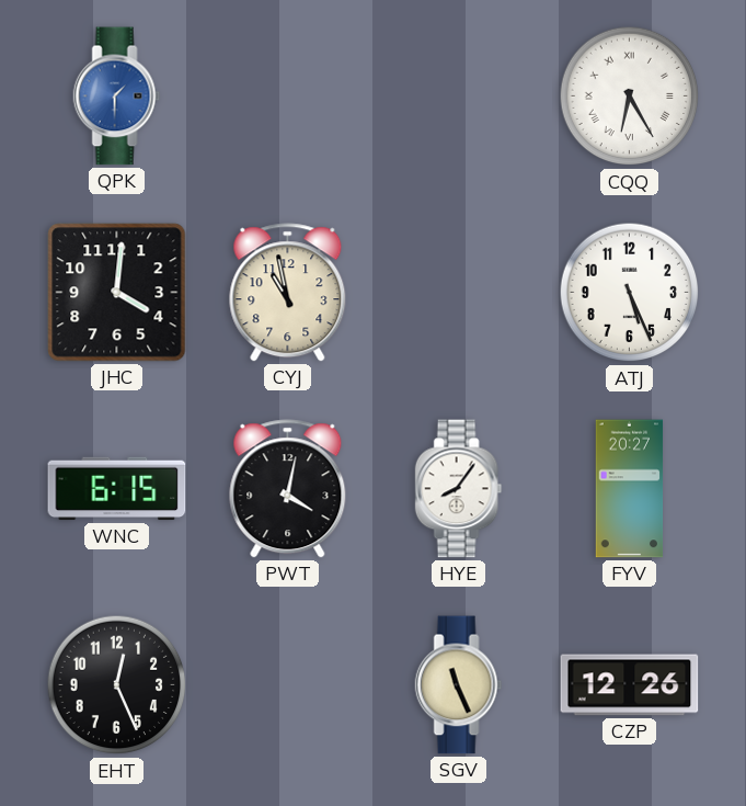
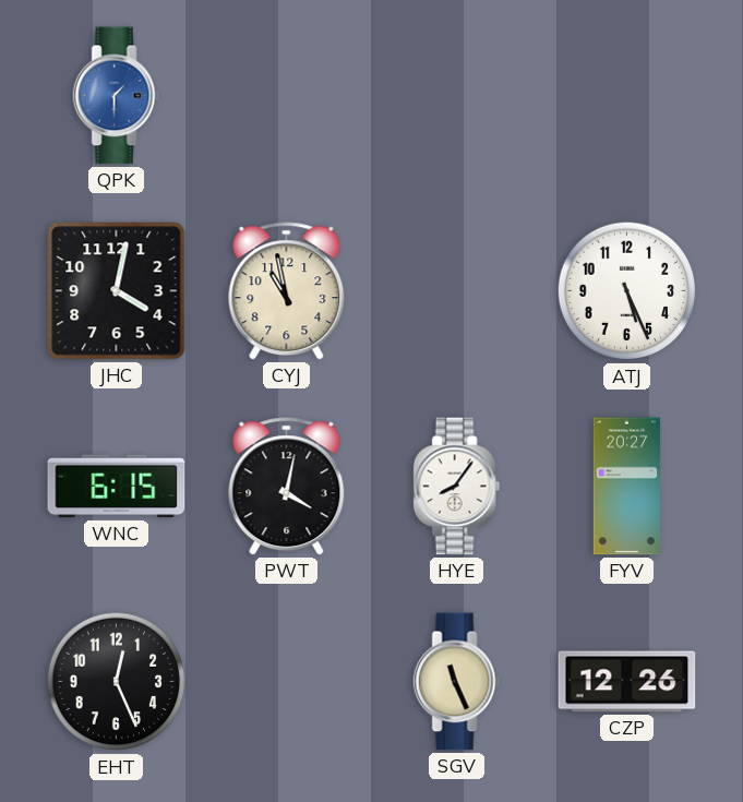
CQQ: 6:25 -> none
JHC: 4:01 -> 4:02
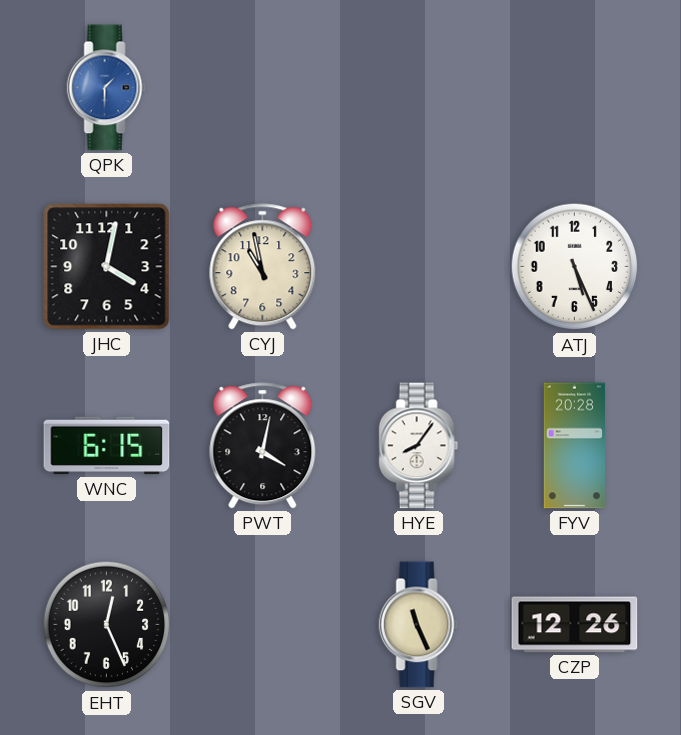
FYV: 20:27 -> 20:28
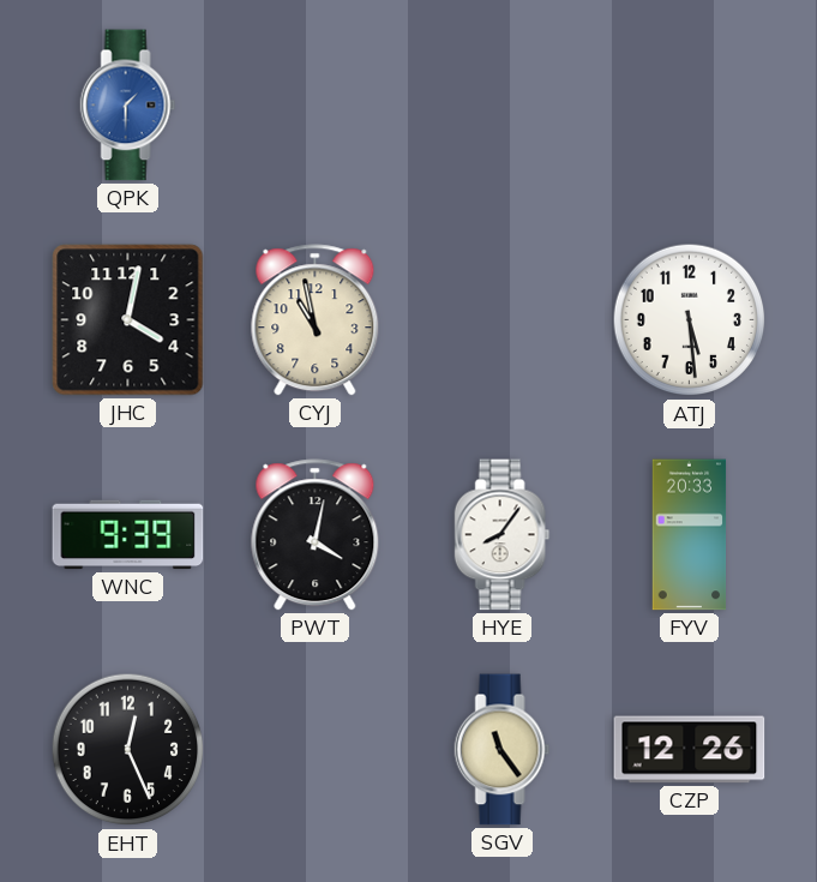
ATJ: 5:26 -> 5:29
WNC: 6:15 -> 9:39
FYV: 20:28 -> 20:33
SGV: 11:26 -> 11:24
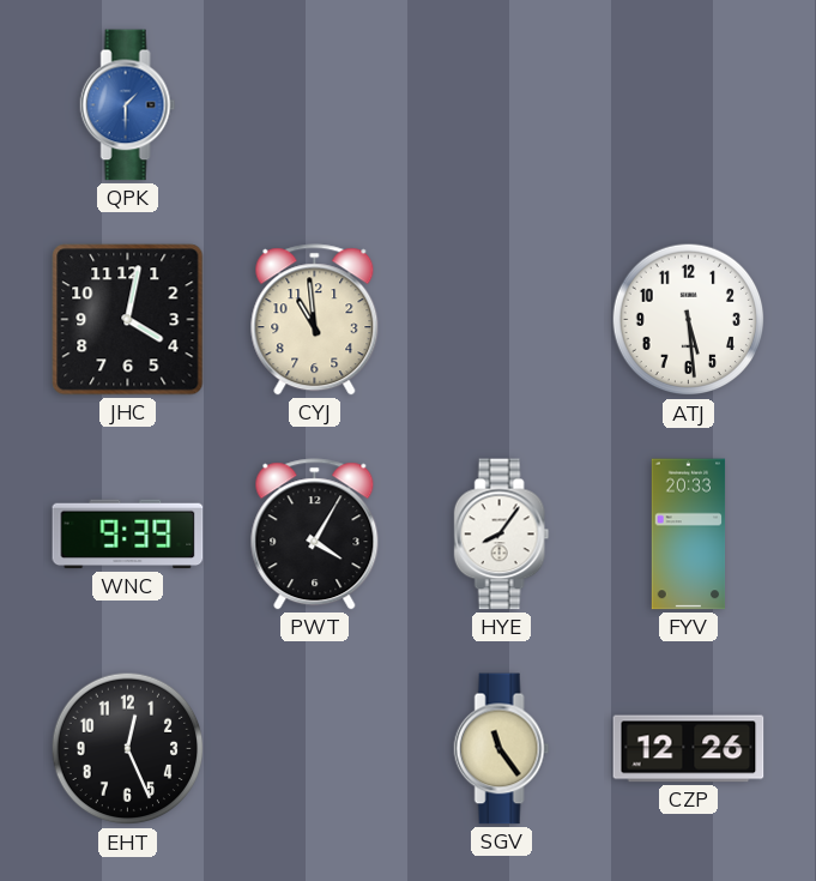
CYJ: 10:58 -> 10:59
PWT: 4:02 -> 4:05
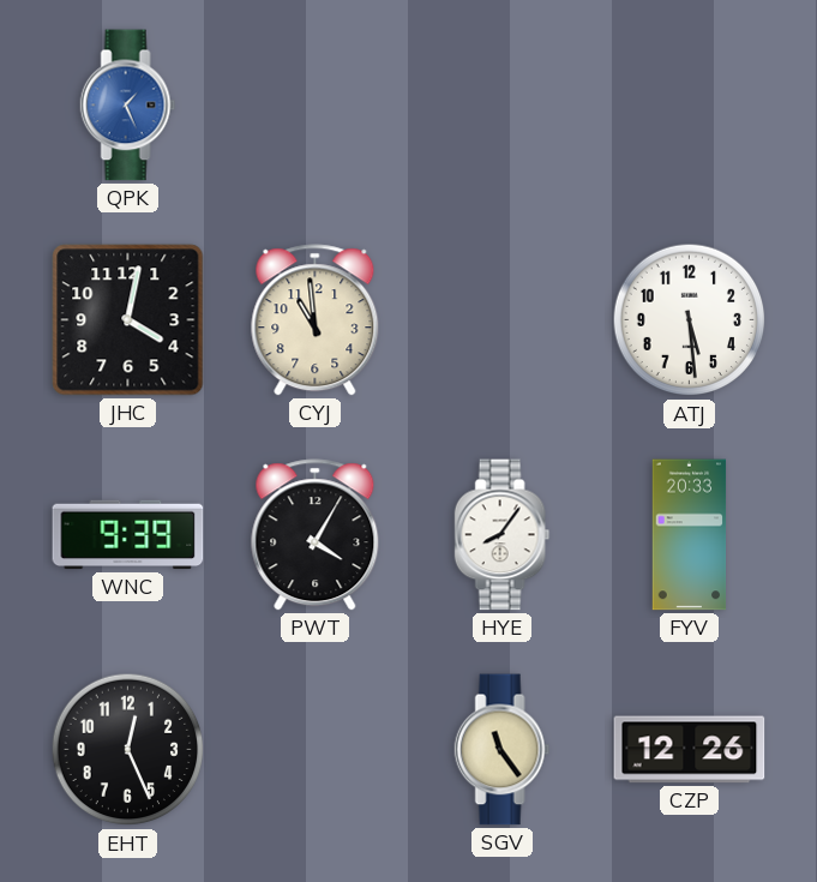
QPK: 1:30 -> 1:26
